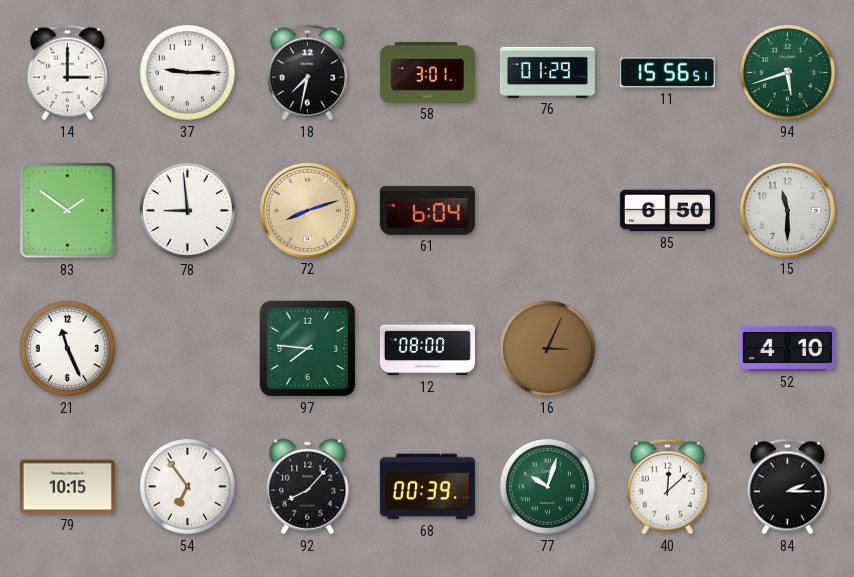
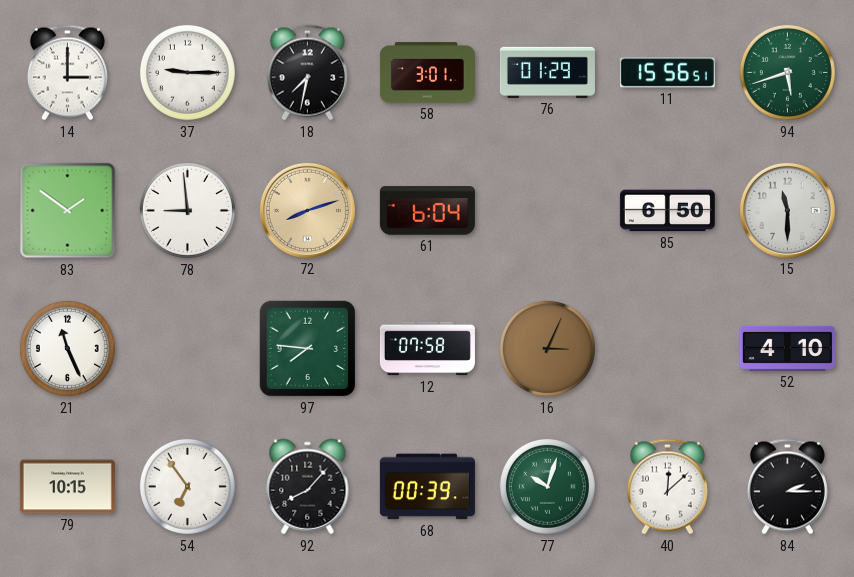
12: 08:00 -> 07:58
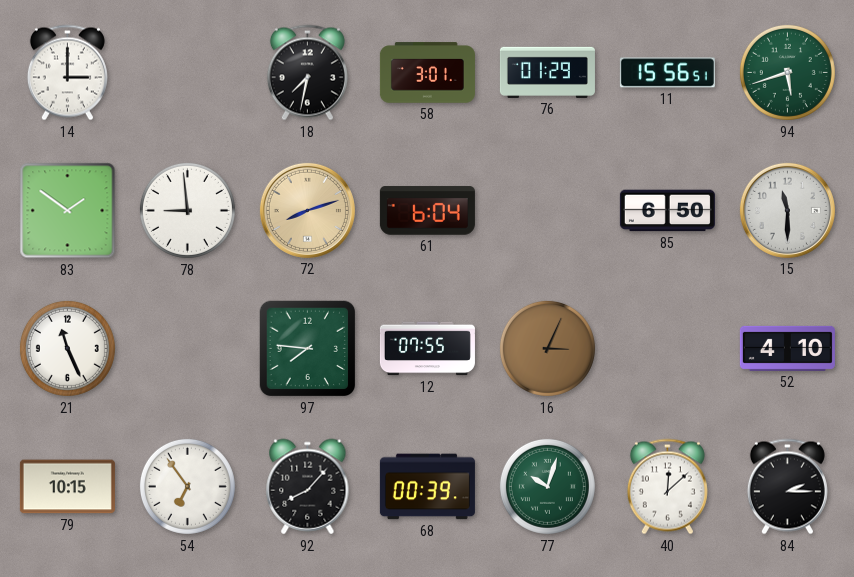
37: 9:15 -> none
12: 07:58 -> 07:55
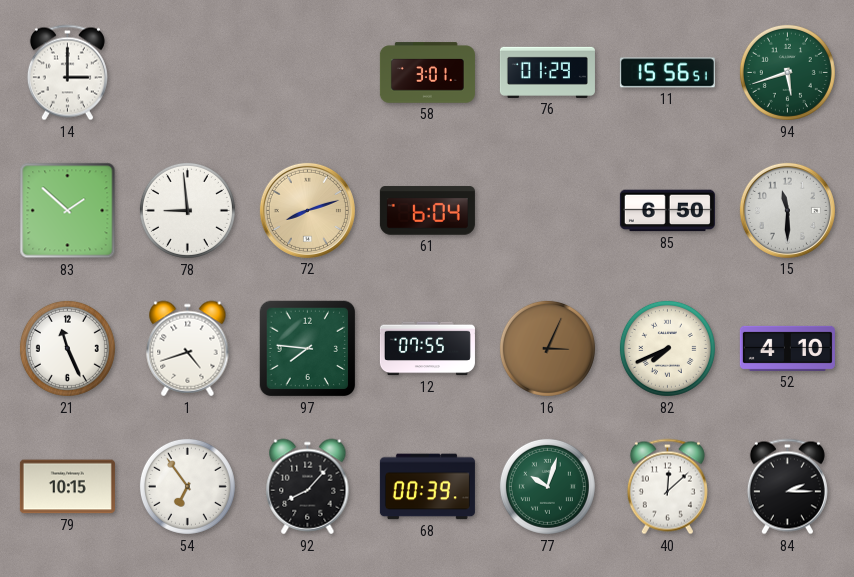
18: 7:32 -> none
83: 1:51 -> 1:52
1: none -> 4:42
82: none -> 7:41
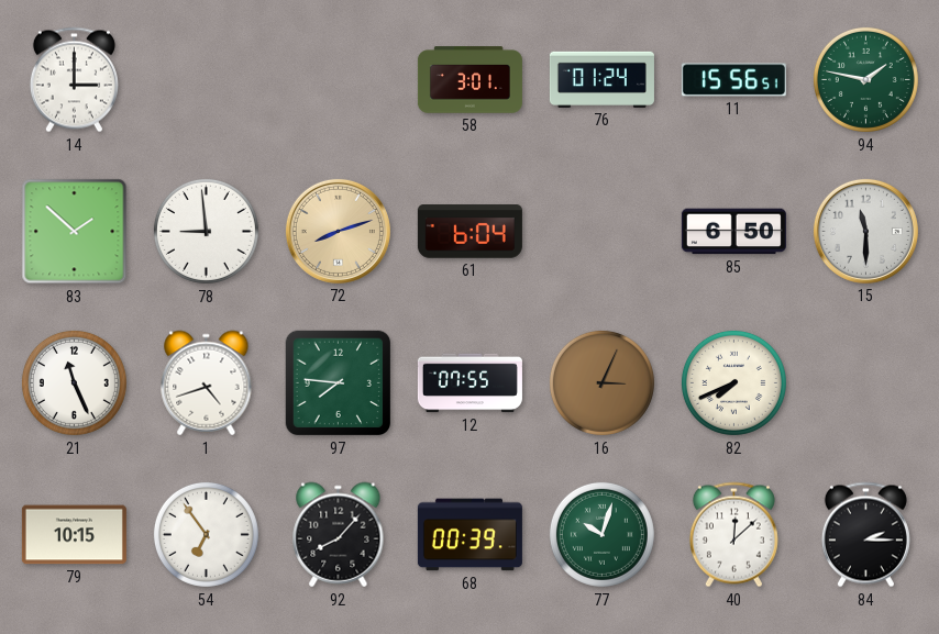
76: 01:29 -> 01:24
94: 5:42 -> 1:47
52: 4:10 -> none
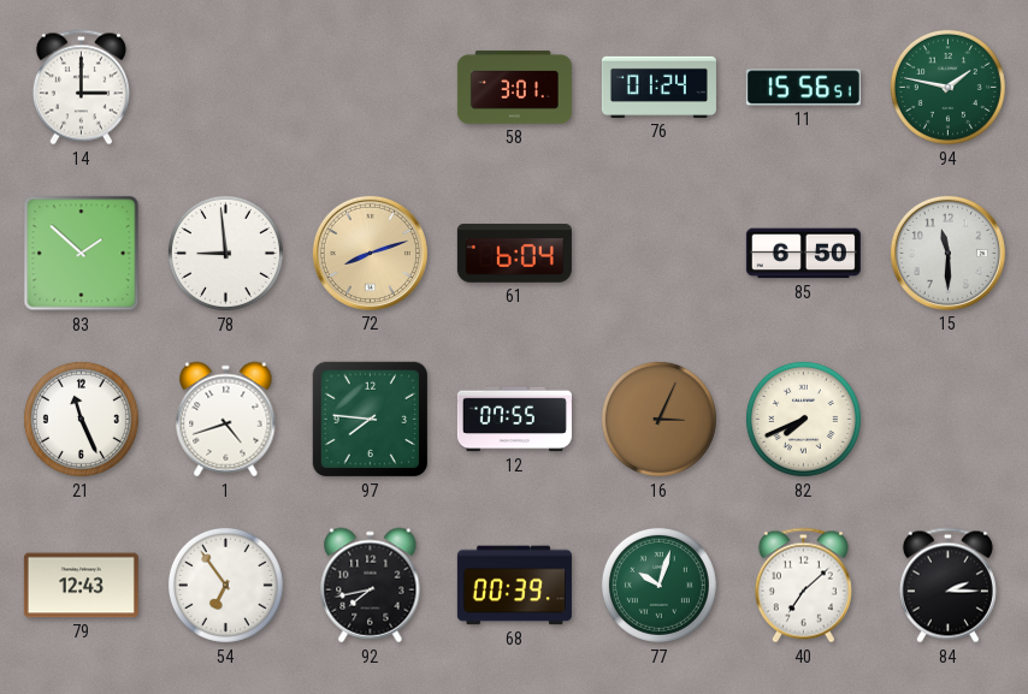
79: 10:15 -> 12:43
92: 8:07 -> 7:43
40: 12:08 -> 7:08
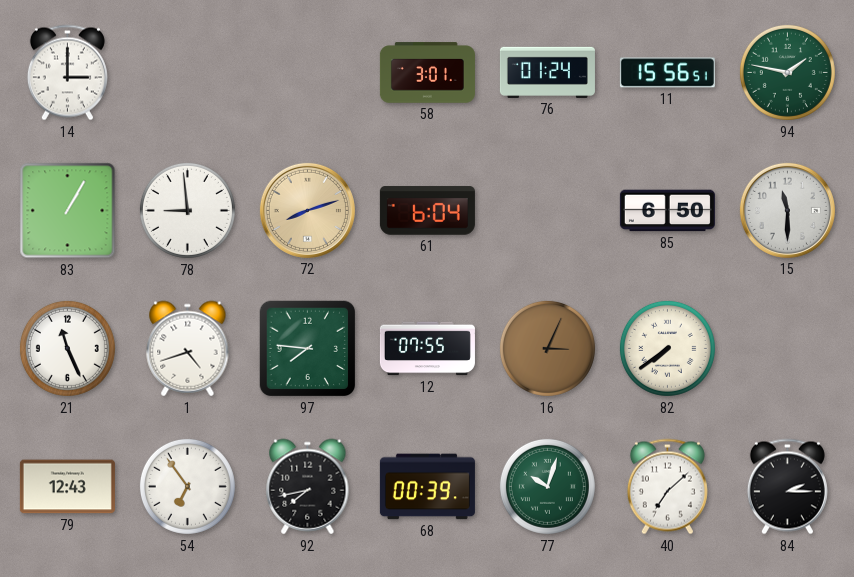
83: 1:52 -> 1:05
82: 7:41 -> 7:39
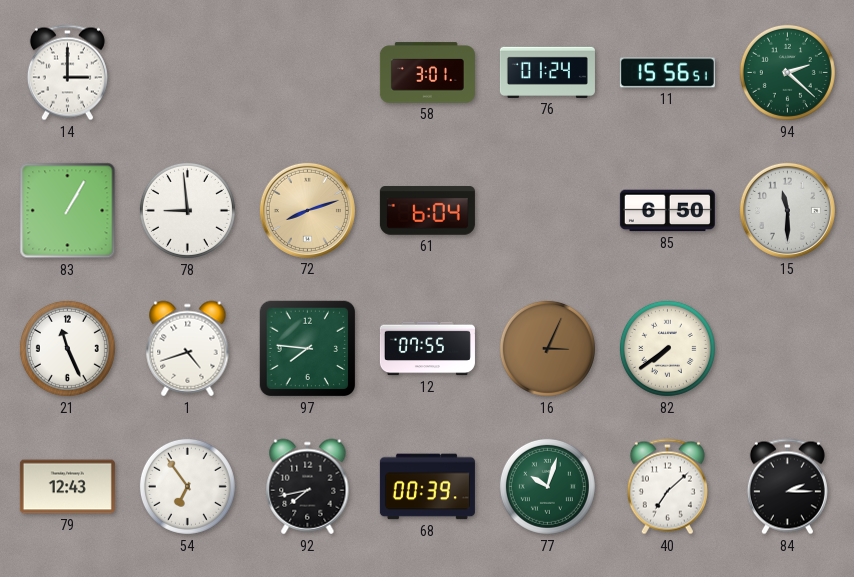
94: 1:47 -> 2:22
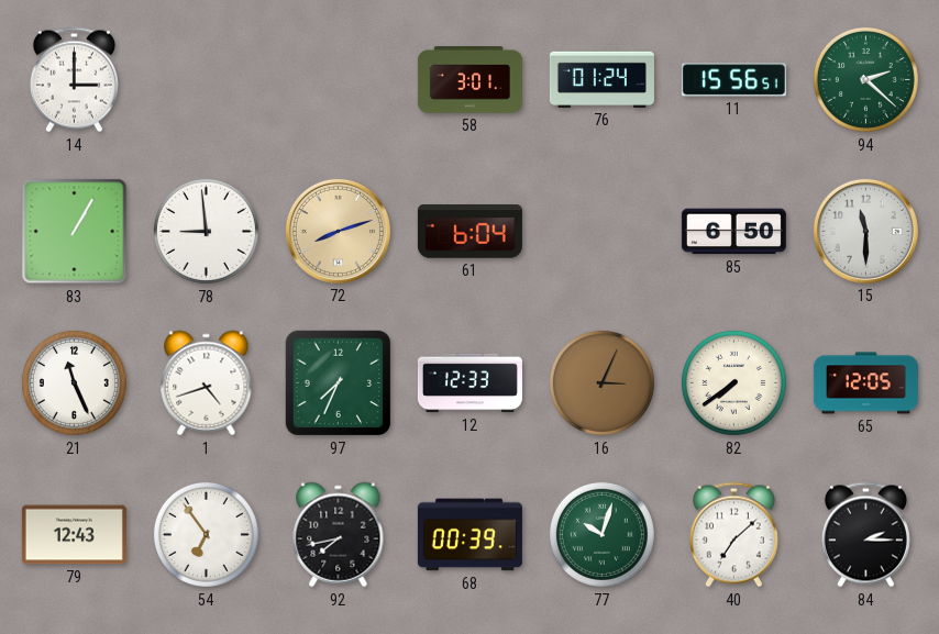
97: 7:46 -> 7:34
12: 07:55 -> 12:33
65: none -> 12:05
